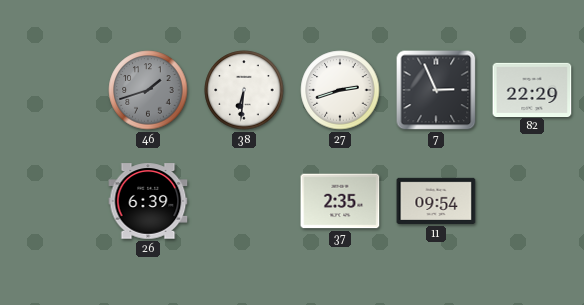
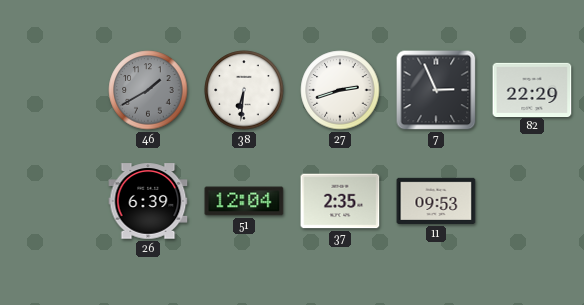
46: 1:42 -> 1:40
51: none -> 12:04
11: 09:54 -> 09:53
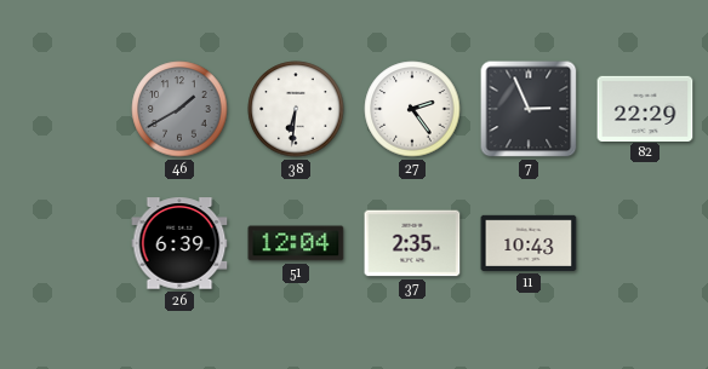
27: 2:42 -> 2:24
11: 09:53 -> 10:43
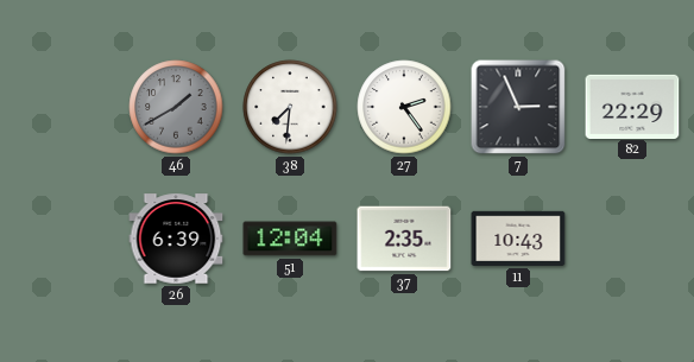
38: 6:31 -> 7:31
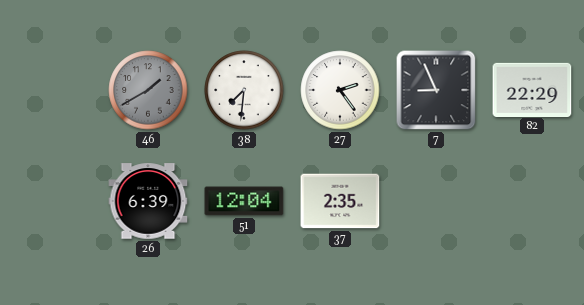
7: 2:56 -> 8:56
11: 10:43 -> none
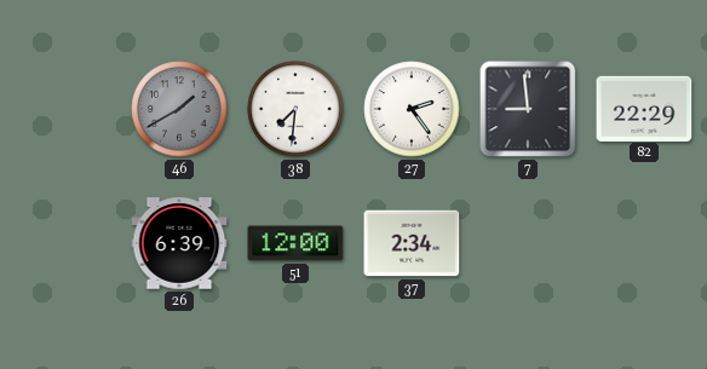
7: 8:56 -> 8:59
51: 12:04 -> 12:00
37: 2:35 -> 2:34
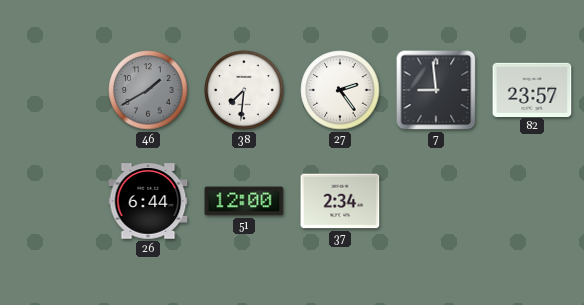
82: 22:29 -> 23:57
26: 6:39 -> 6:44
